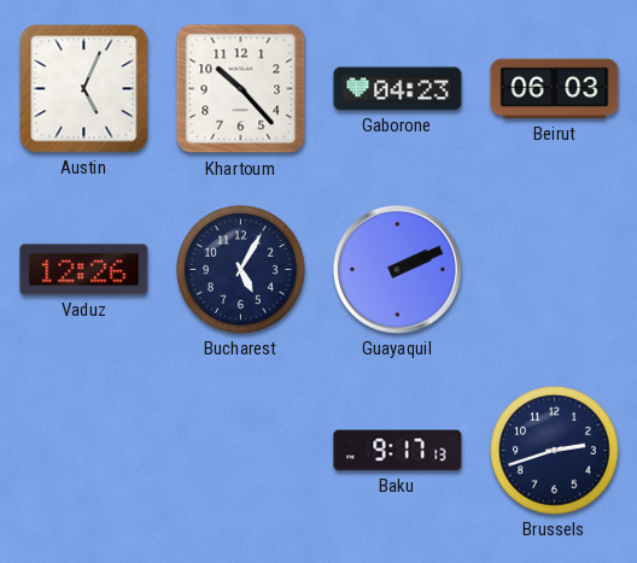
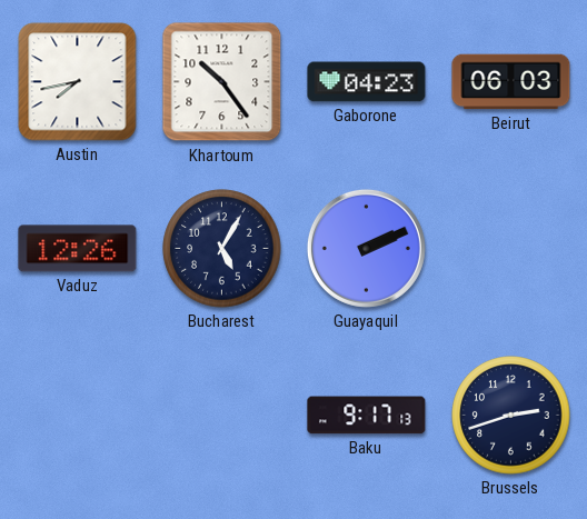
Austin: 5:04 -> 7:43
Khartoum: 10:23 -> 10:24
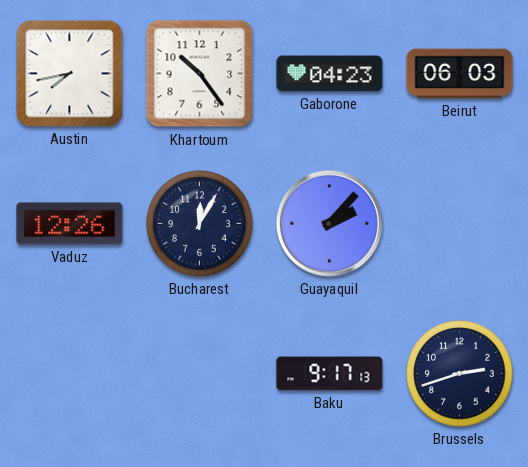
Bucharest: 5:05 -> 12:05
Guayaquil: 2:11 -> 2:07
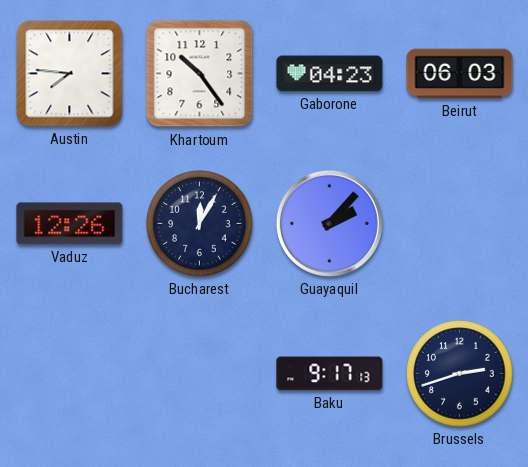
Austin: 7:43 -> 7:46
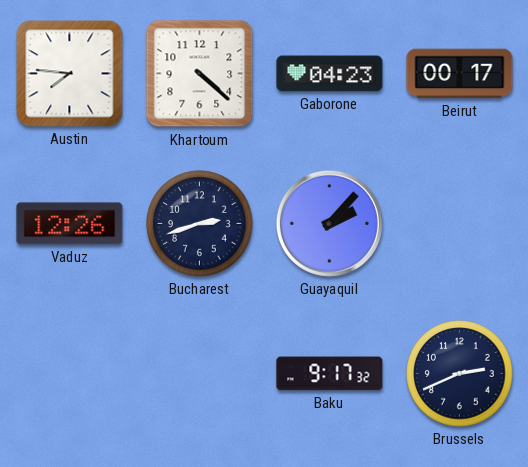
Khartoum: 10:24 -> 4:22
Beirut: 06:03 -> 00:17
Bucharest: 12:05 -> 2:42
Baku: 9:17:13 -> 9:17:32
Brussels: 2:42 -> 2:41
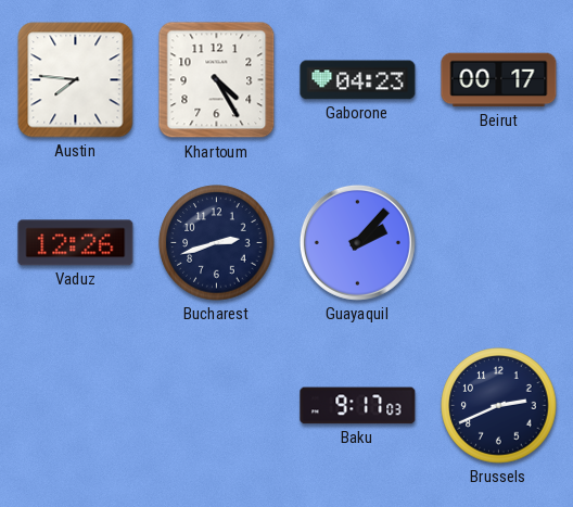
Khartoum: 4:22 -> 4:25
Baku: 9:17:32 -> 9:17:03
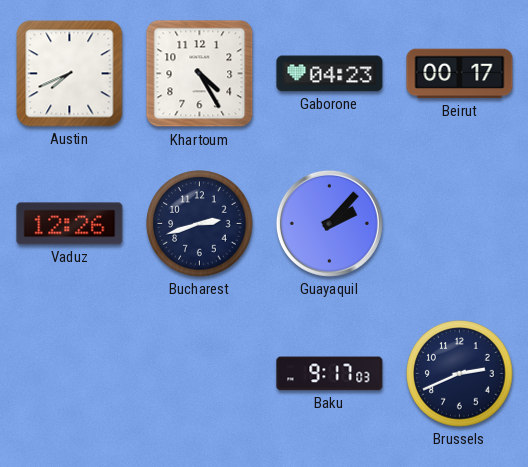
Austin: 7:46 -> 7:41
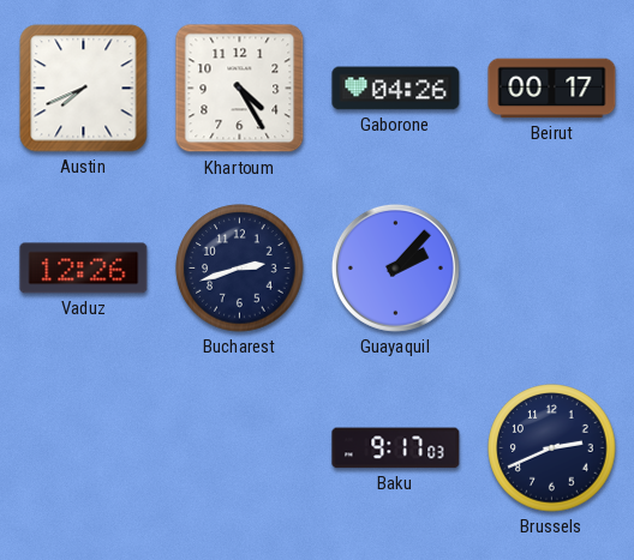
Gaborone: 04:23 -> 04:26
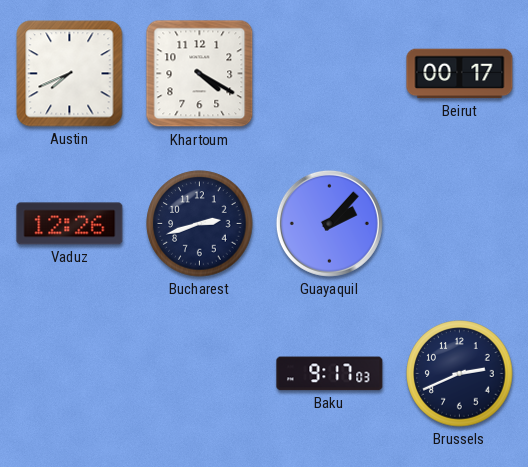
Khartoum: 4:25 -> 4:20
Gaborone: 04:26 -> none
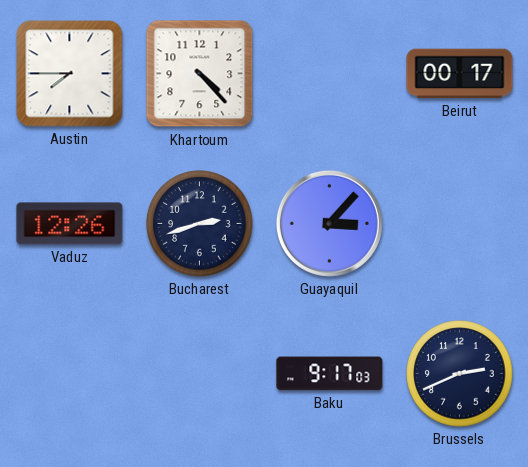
Austin: 7:41 -> 7:45
Khartoum: 4:20 -> 4:23
Guayaquil: 2:07 -> 3:07
